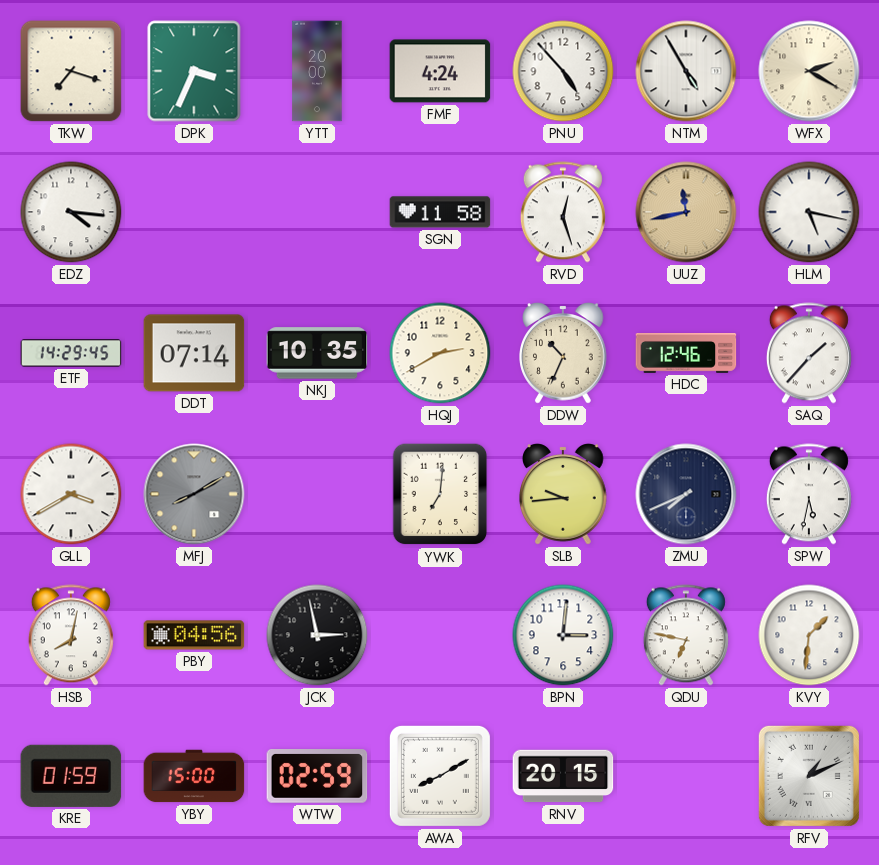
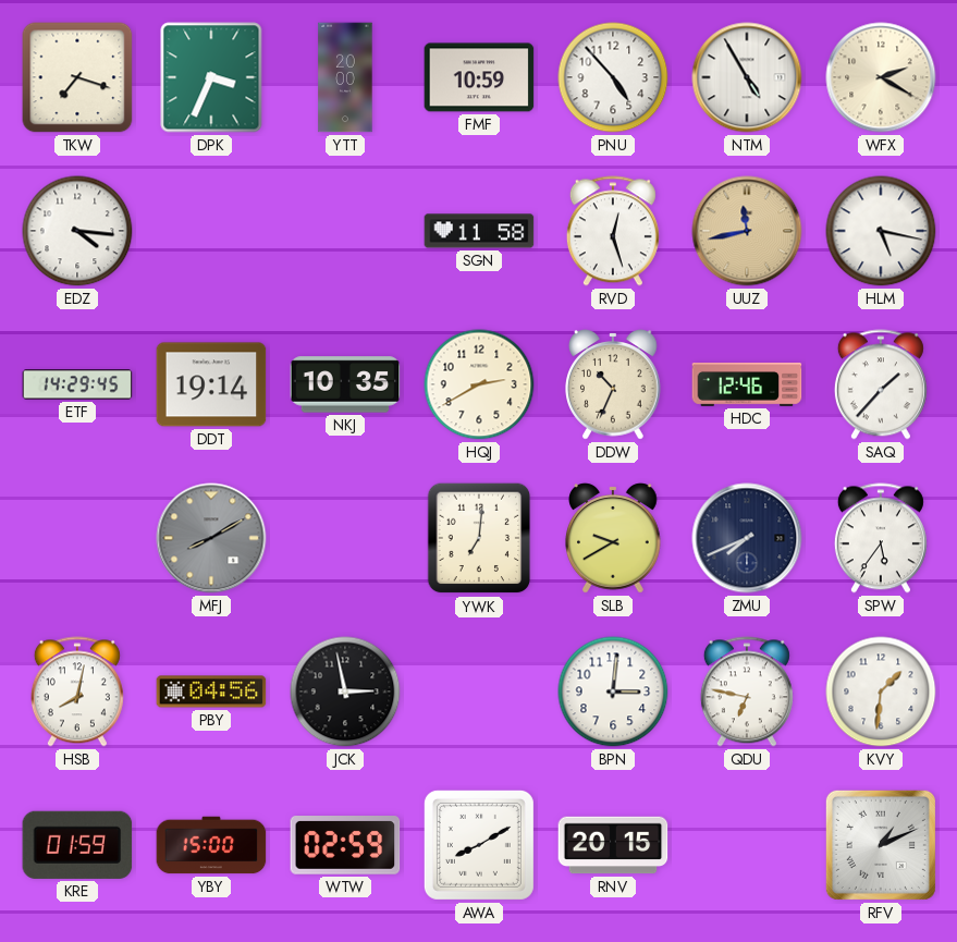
FMF: 4:24 -> 10:59
DDT: 07:14 -> 19:14
GLL: 3:40 -> none
SLB: 9:44 -> 9:40
SPW: 5:32 -> 5:36
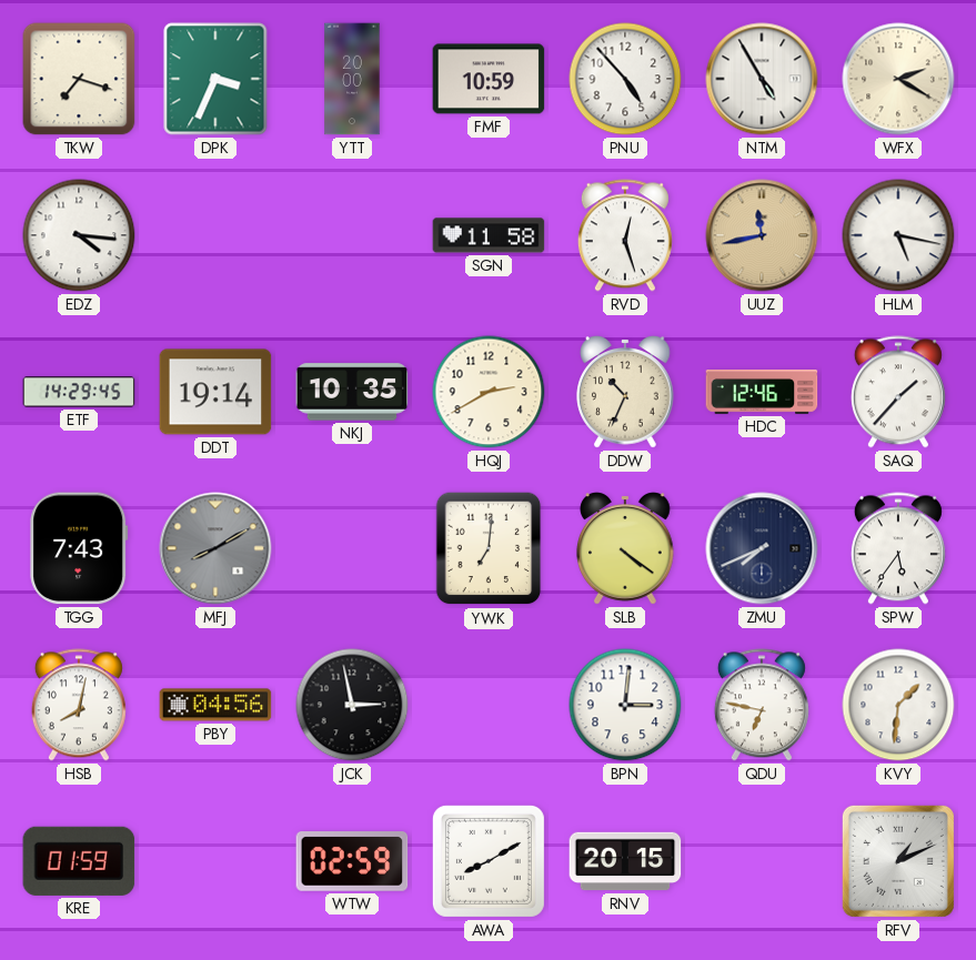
TGG: none -> 7:43
SLB: 9:40 -> 4:21
YBY: 15:00 -> none
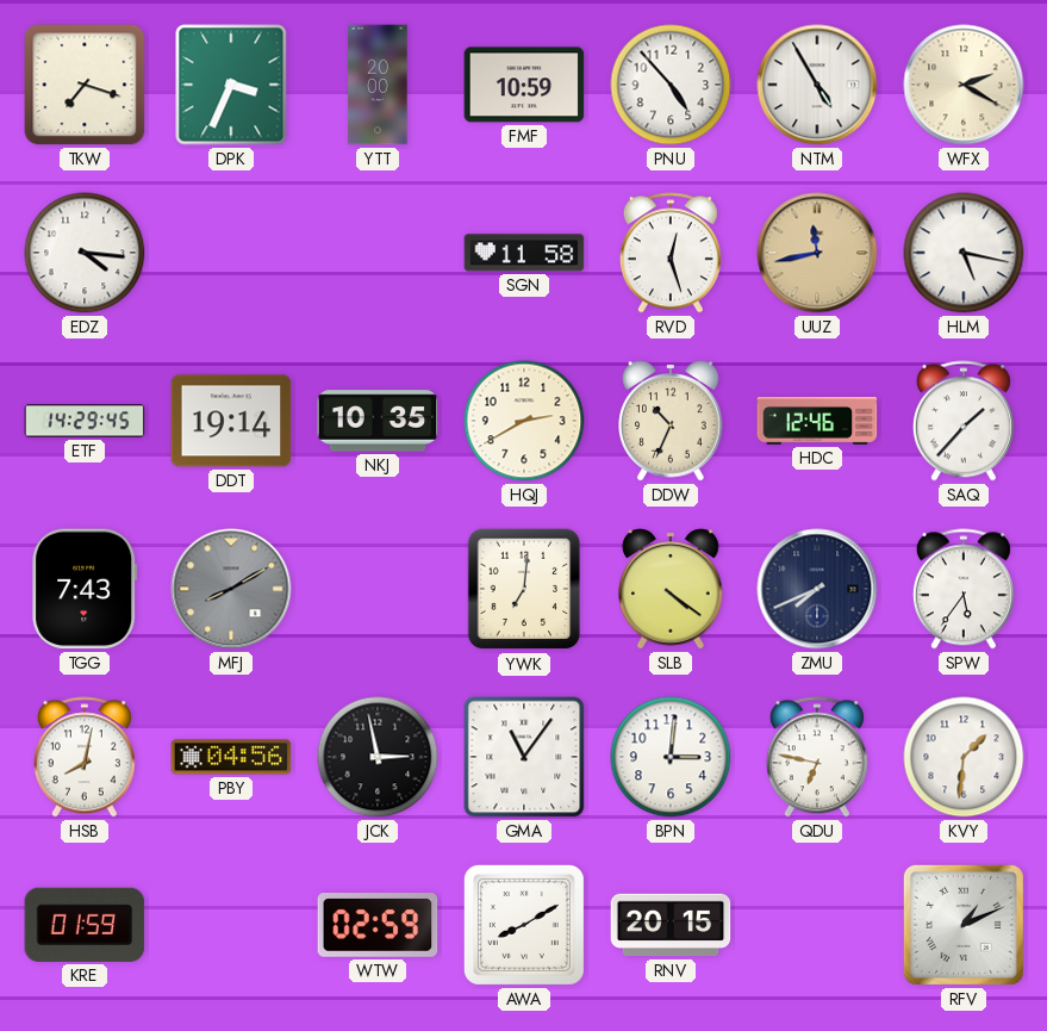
GMA: none -> 11:06
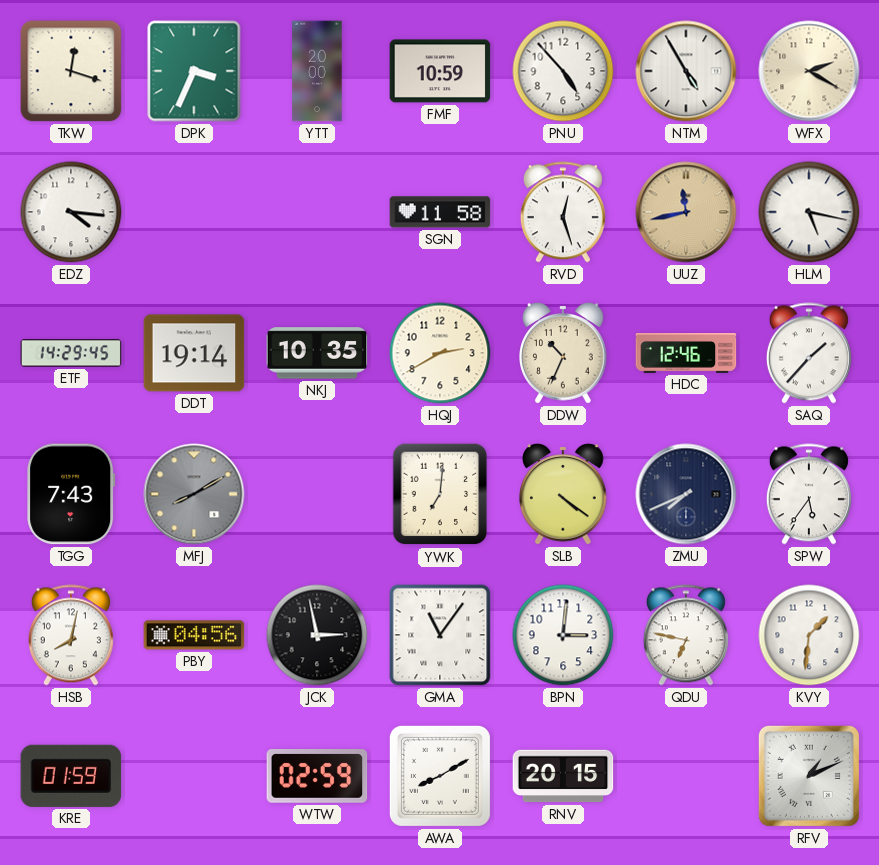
TKW: 7:18 -> 12:18
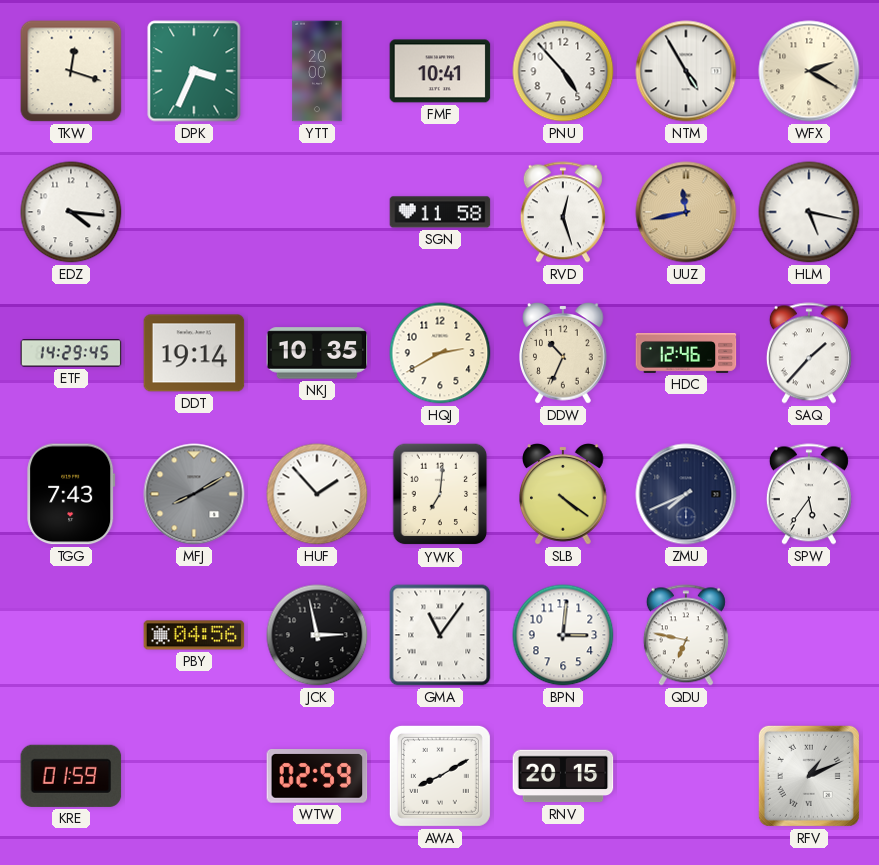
FMF: 10:59 -> 10:41
HUF: none -> 1:53
HSB: 8:02 -> none
KVY: 1:31 -> none
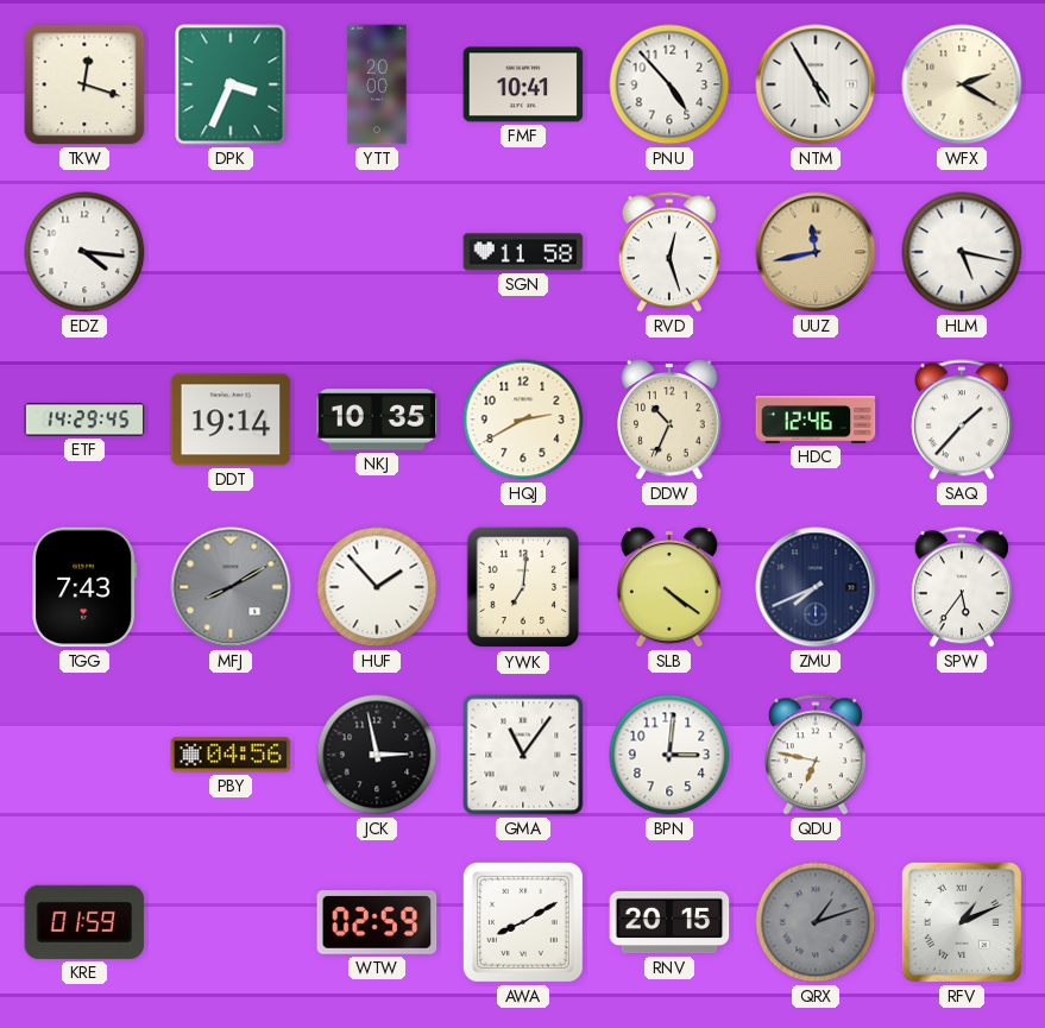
QRX: none -> 1:12
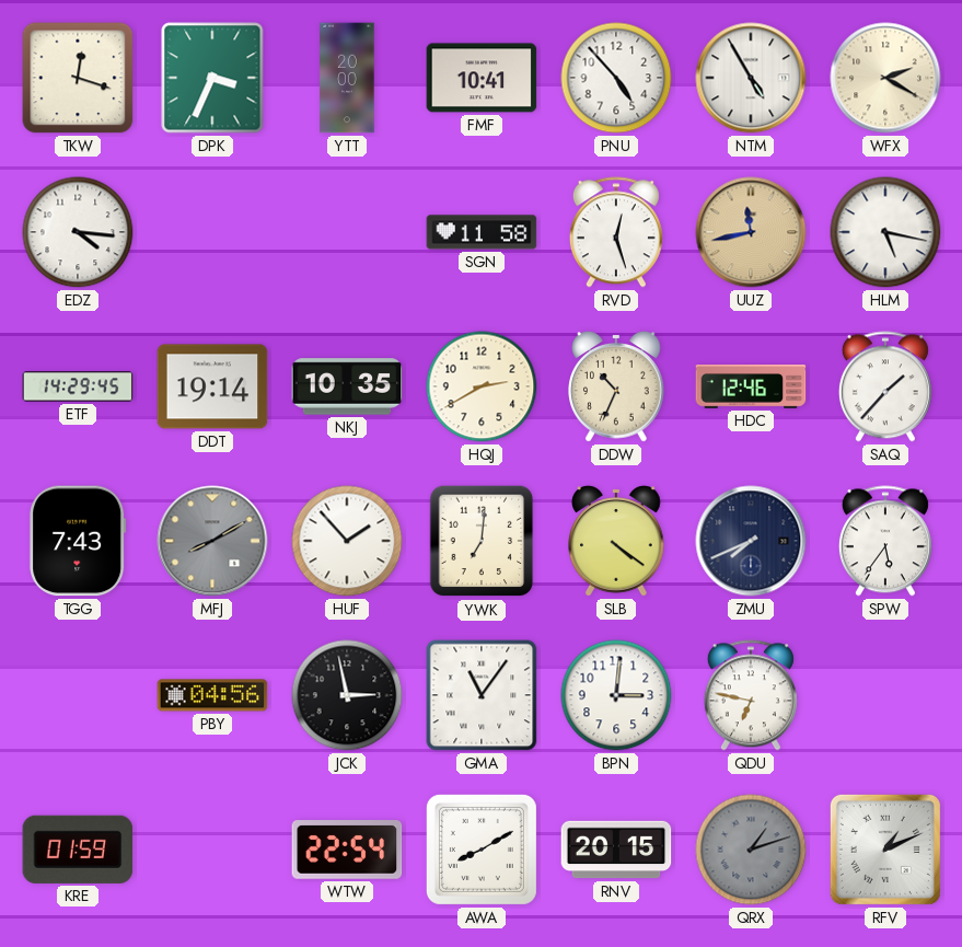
WTW: 02:59 -> 22:54
